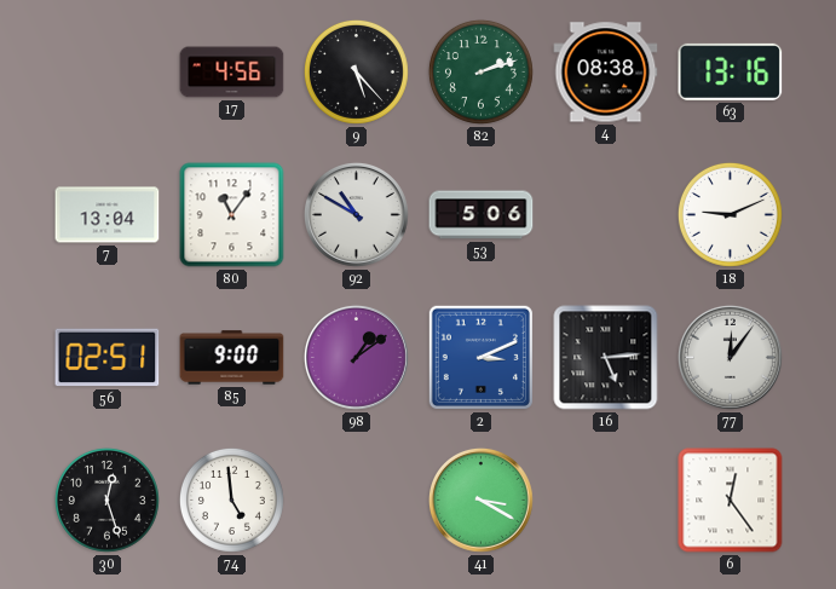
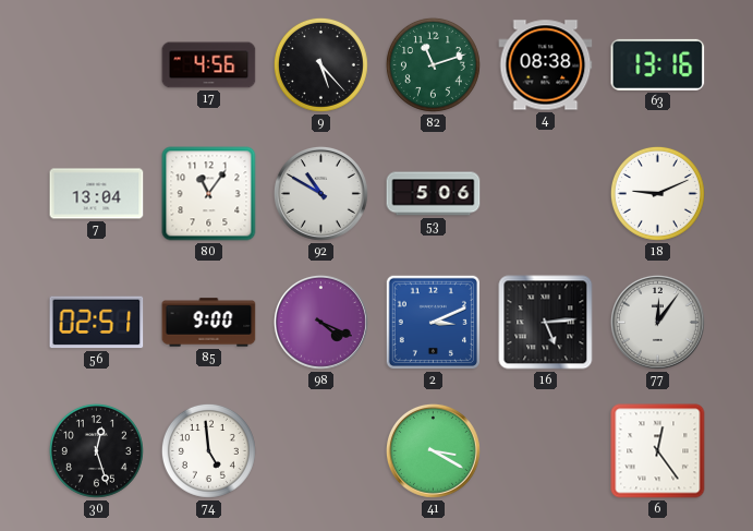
82: 2:12 -> 11:12
98: 1:09 -> 4:19
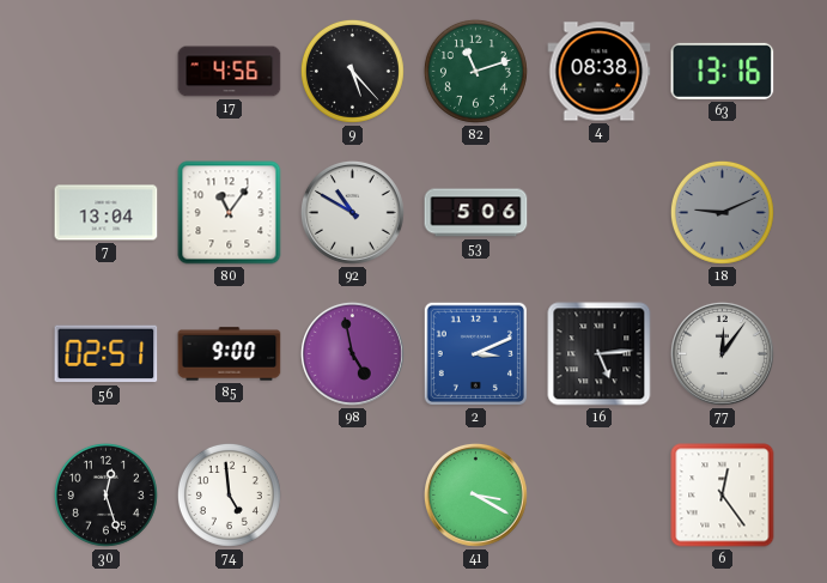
18 dial: white -> grey
98: 4:19 -> 4:58
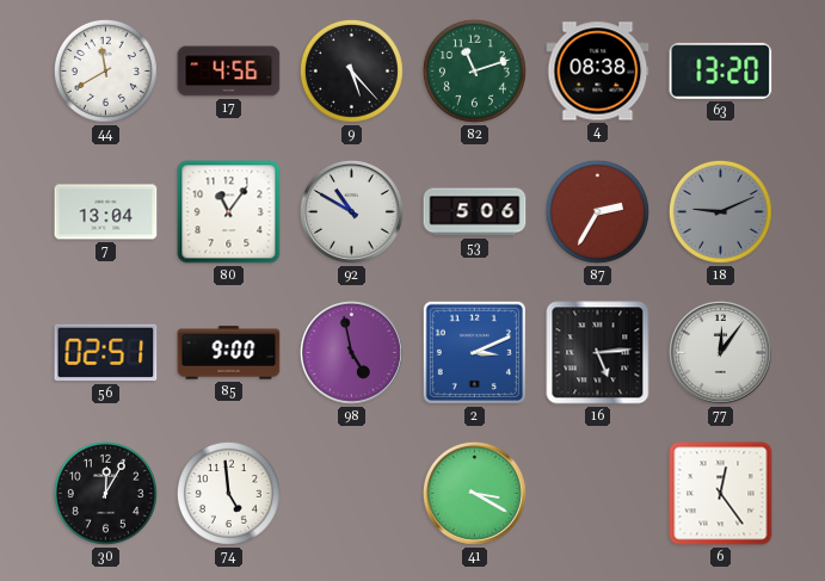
44: none -> 11:40
63: 13:16 -> 13:20
87: none -> 2:35
30: 12:27 -> 12:05
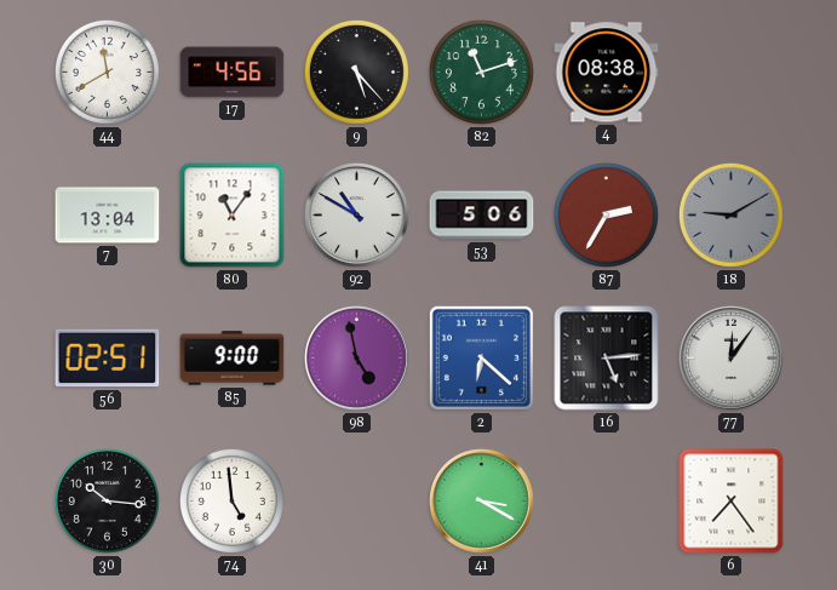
63: 13:20 -> none
18: 9:11 -> 9:10
2: 3:11 -> 6:22
30: 12:05 -> 10:16
6: 12:24 -> 7:24
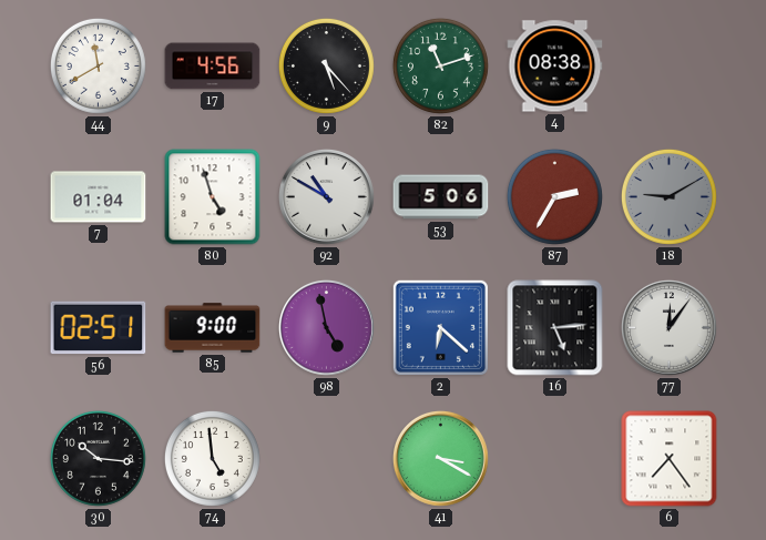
7: 13:04 -> 01:04
80: 11:06 -> 4:57
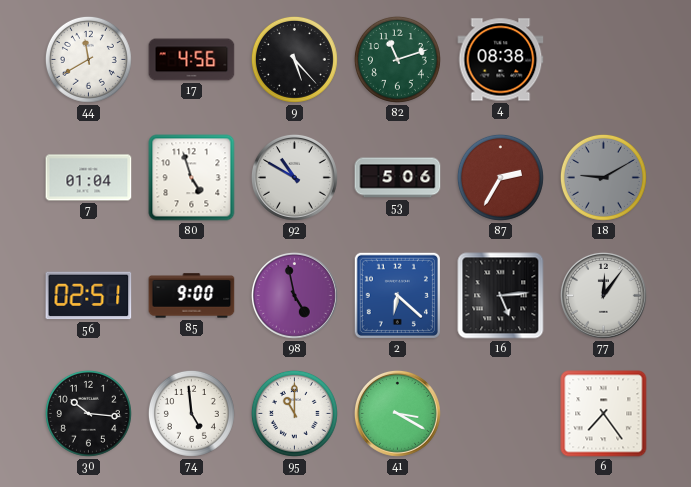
95: none -> 11:00
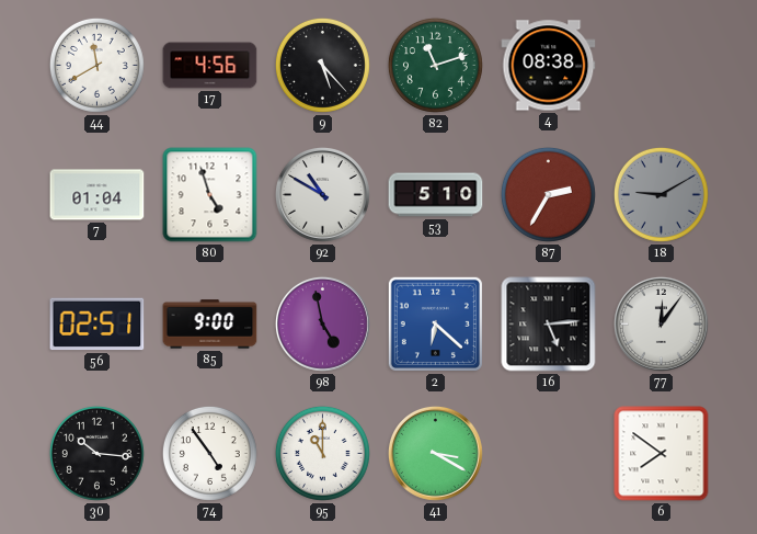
53: 5:06 -> 5:10
74: 4:59 -> 4:54
6: 7:24 -> 7:51
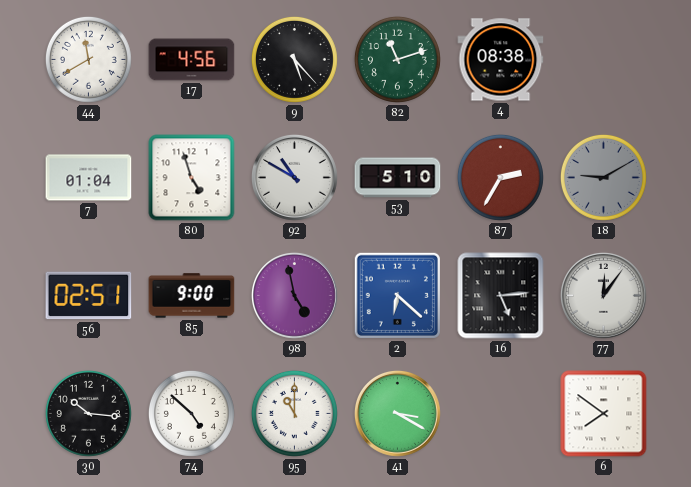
74: 4:54 -> 4:52
